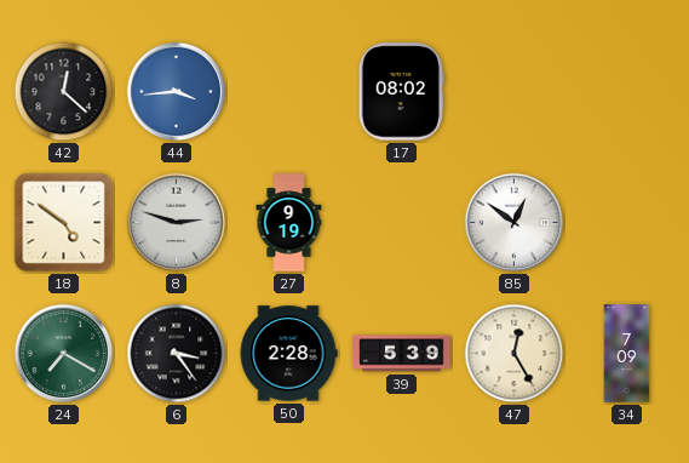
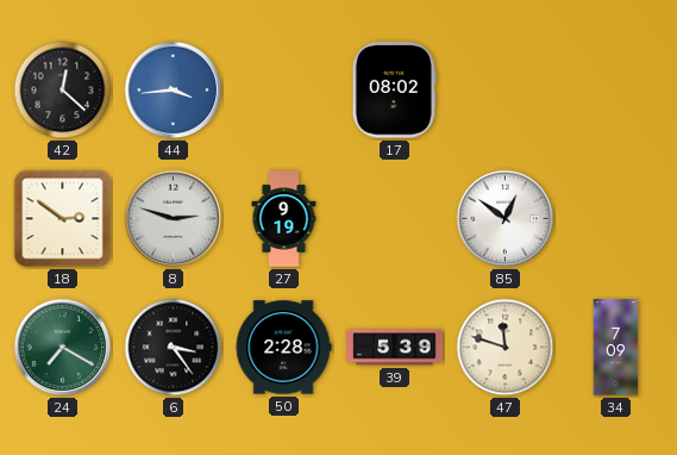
18: 4:51 -> 2:51
47: 12:25 -> 11:48
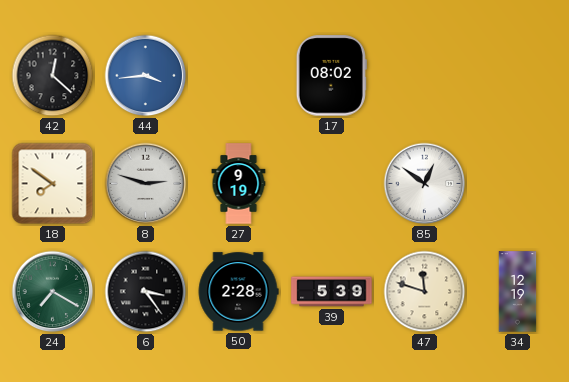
18: 2:51 -> 7:51
34: 7:09 -> 12:19
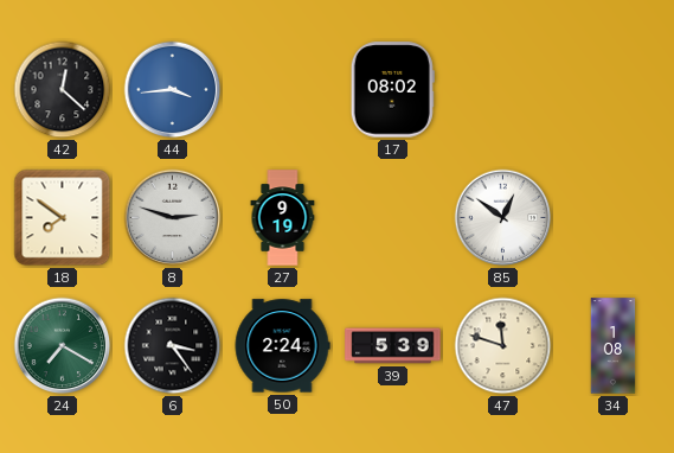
50: 2:28 -> 2:24
34: 12:19 -> 1:08
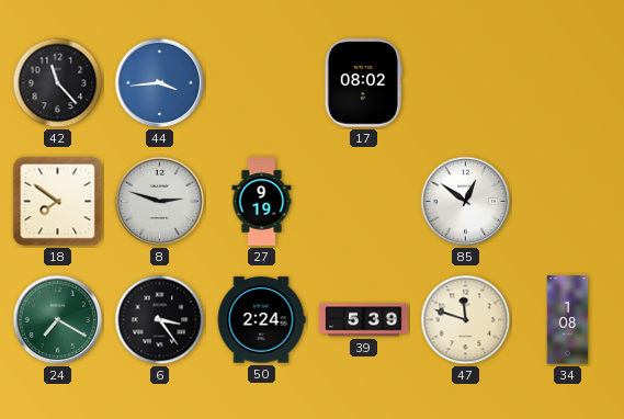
42: 12:22 -> 11:23
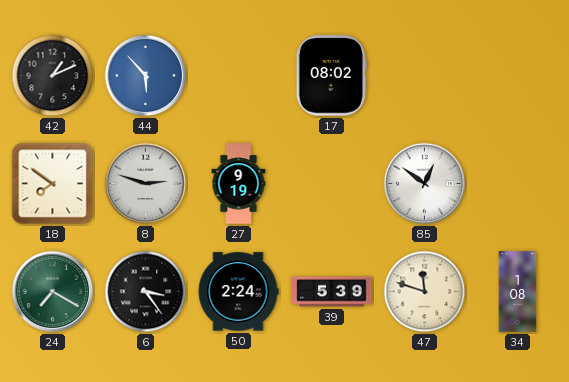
42: 11:23 -> 1:11
44: 3:44 -> 5:53
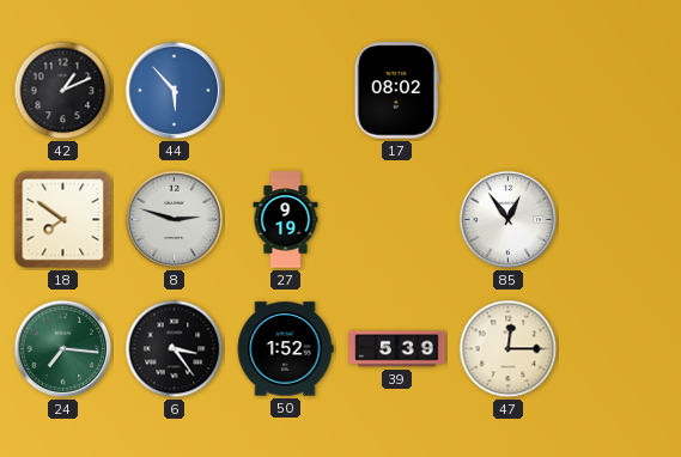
85: 12:51 -> 12:54
24: 7:20 -> 7:16
50: 2:24 -> 1:52
47: 11:48 -> 12:15
34: 1:08 -> none
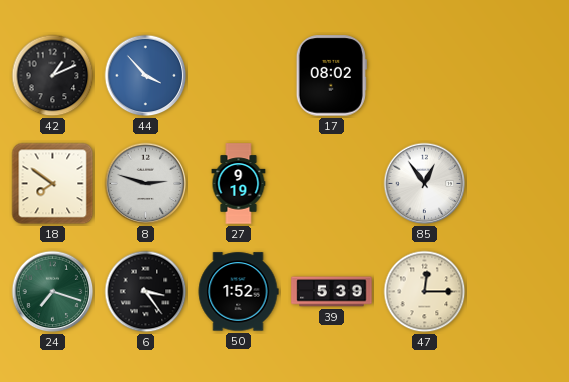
44: 5:53 -> 3:53
24: 7:16 -> 7:18
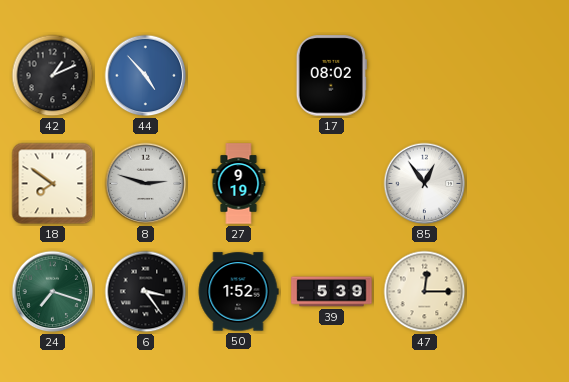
44: 3:53 -> 4:53
